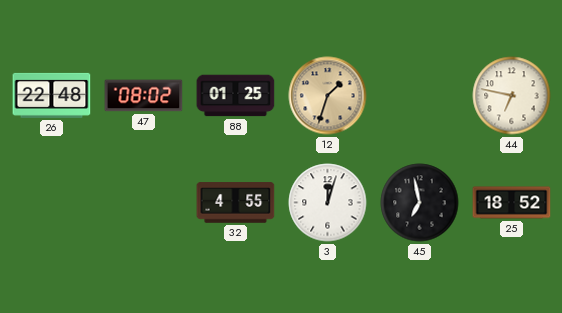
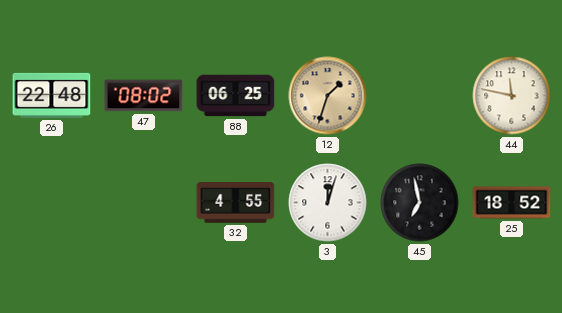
88: 01:25 -> 06:25
44: 6:47 -> 11:47
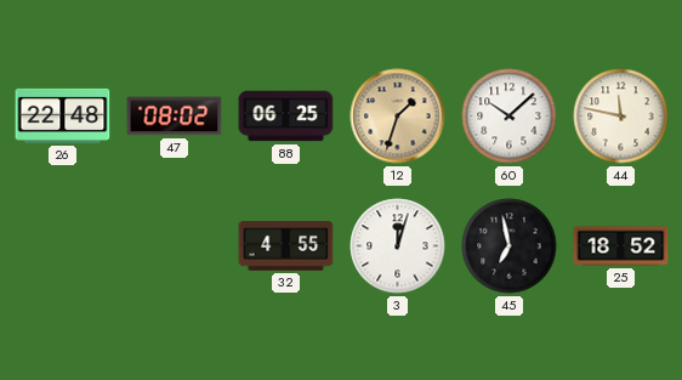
60: none -> 10:08
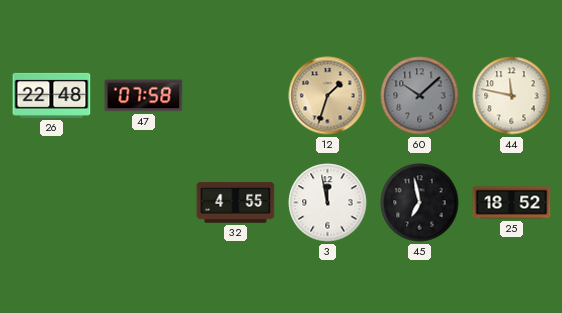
47: 08:02 -> 07:58
88: 06:25 -> none
60 dial: white -> grey
3: 12:03 -> 11:58
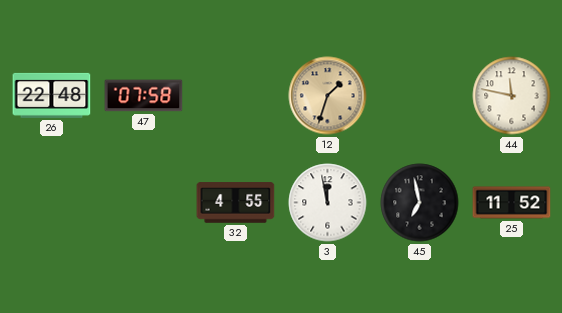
60: 10:08 -> none
25: 18:52 -> 11:52
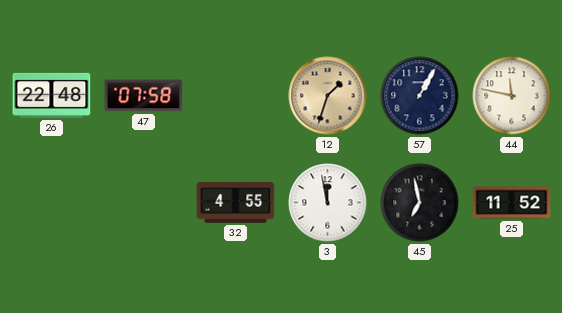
57: none -> 1:05
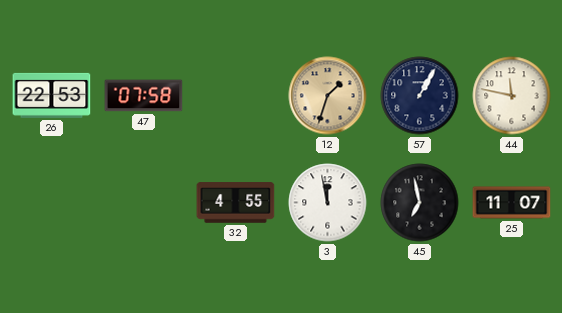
26: 22:48 -> 22:53
25: 11:52 -> 11:07
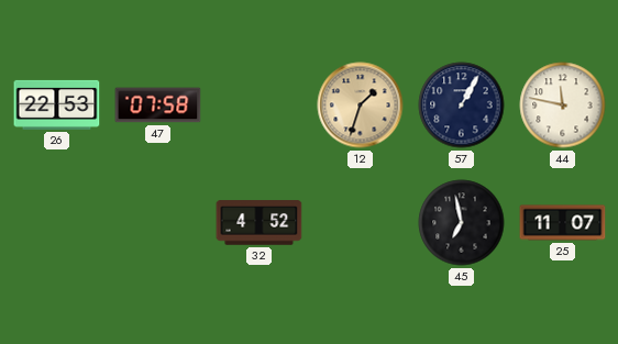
32: 4:55 -> 4:52
3: 11:58 -> none
